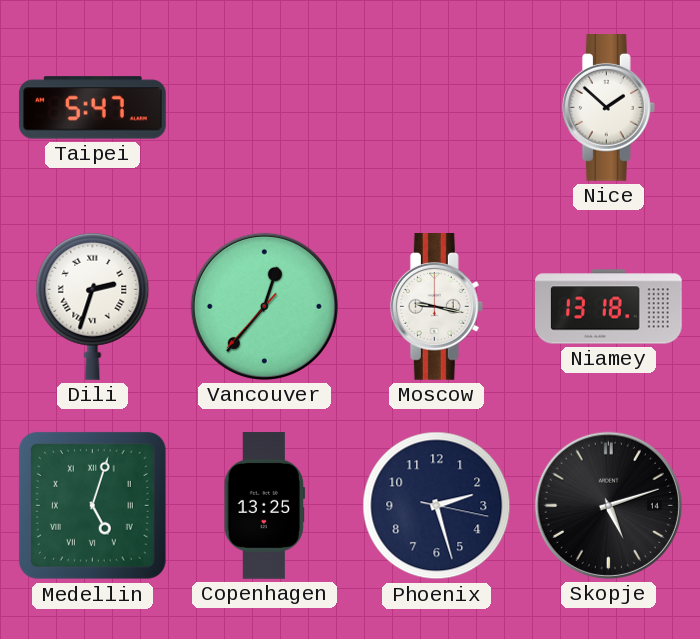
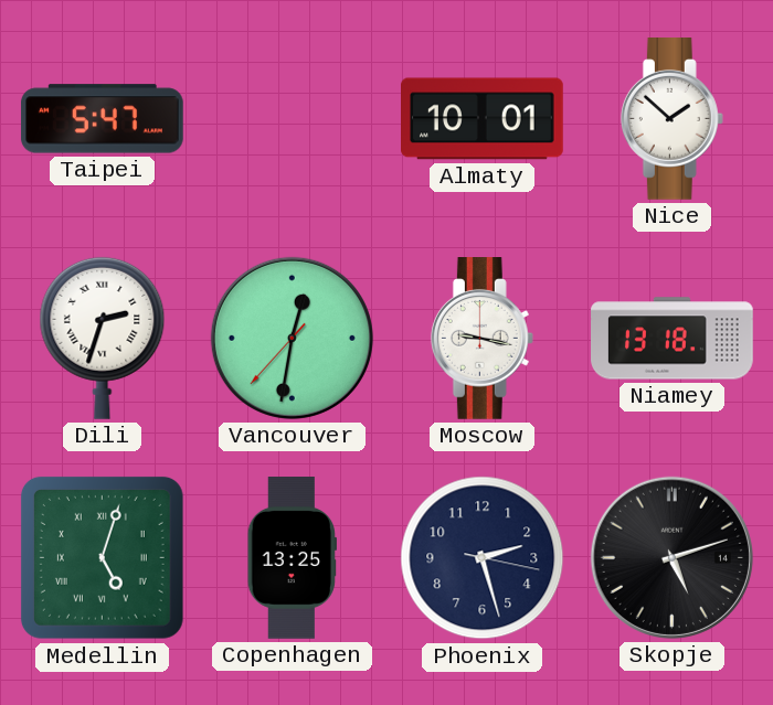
Almaty: none -> 10:01
Vancouver: 12:36 -> 12:31
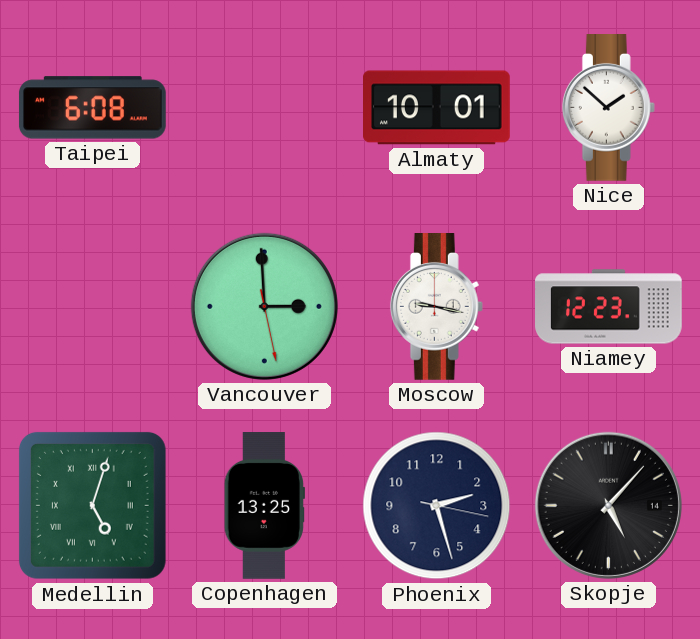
Taipei: 5:47 -> 6:08
Dili: 2:33 -> none
Vancouver: 12:31 -> 2:59
Niamey: 13:18 -> 12:23
Skopje: 5:12 -> 5:07
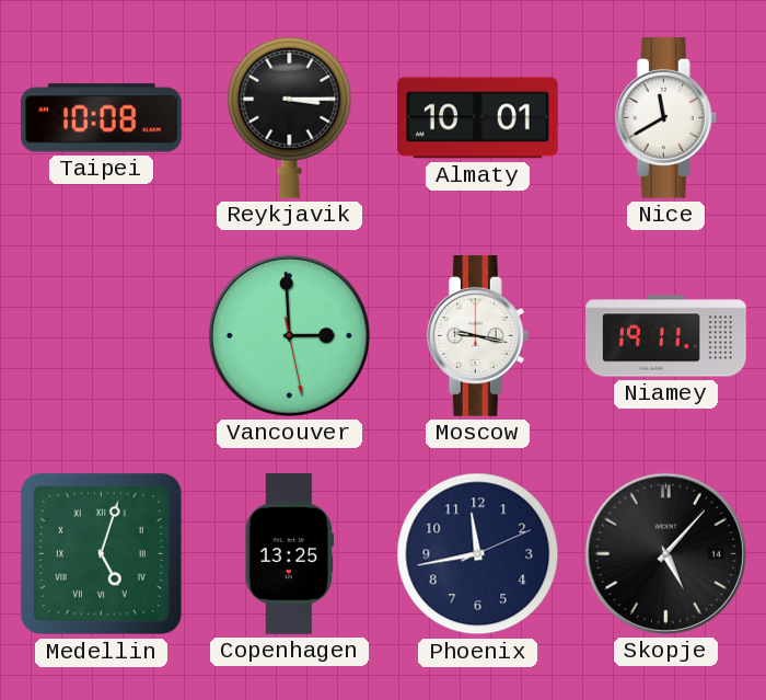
Taipei: 6:08 -> 10:08
Reykjavik: none -> 3:15
Nice: 1:52 -> 11:40
Niamey: 12:23 -> 19:11
Phoenix: 2:27 -> 11:43
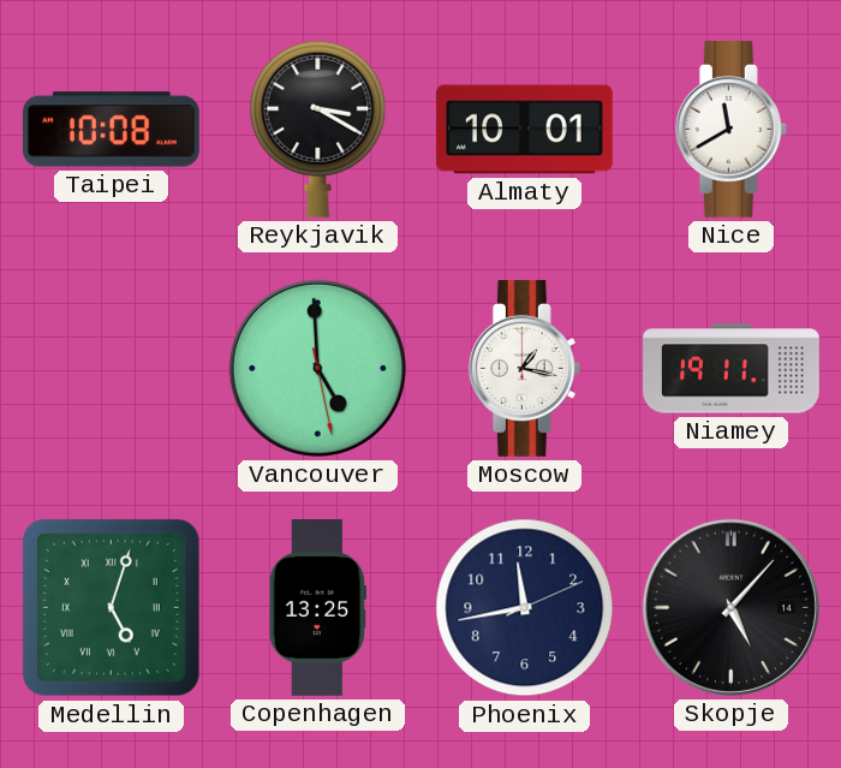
Reykjavik: 3:15 -> 3:20
Vancouver: 2:59 -> 4:59
Moscow: 9:17 -> 1:17
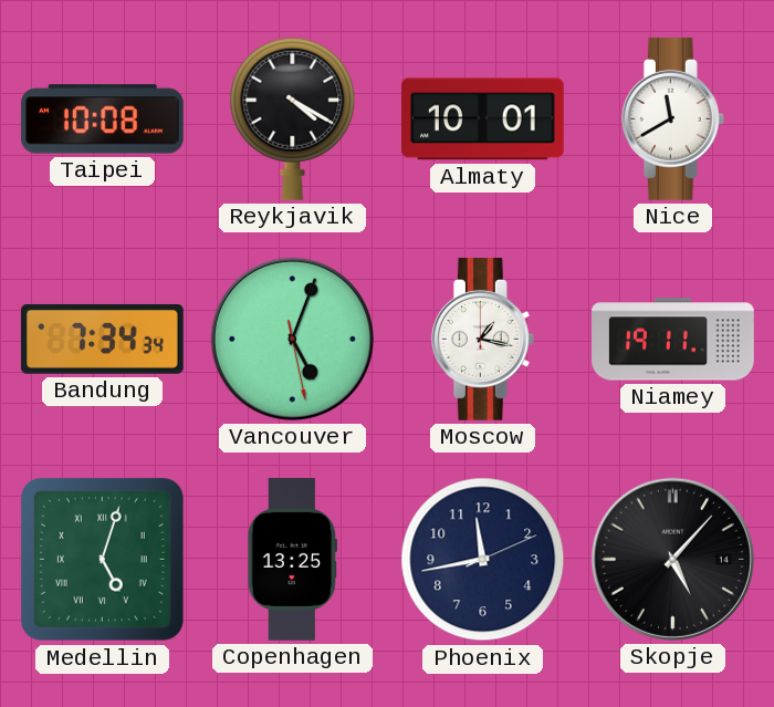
Reykjavik: 3:20 -> 4:20
Bandung: none -> 7:34
Vancouver: 4:59 -> 5:03
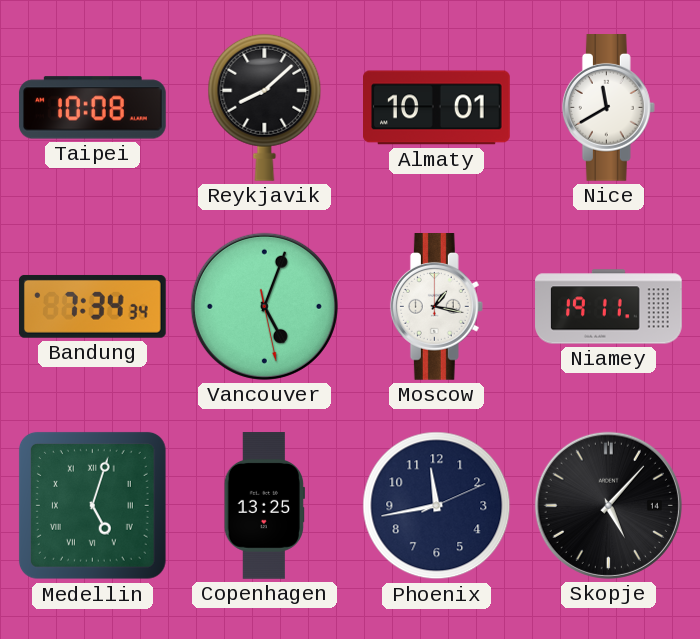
Reykjavik: 4:20 -> 8:08
